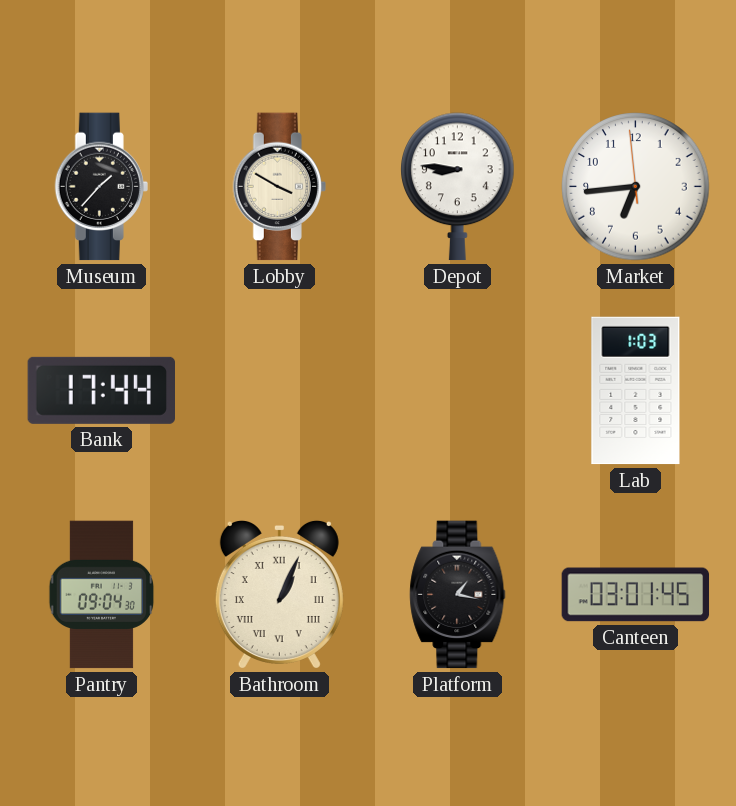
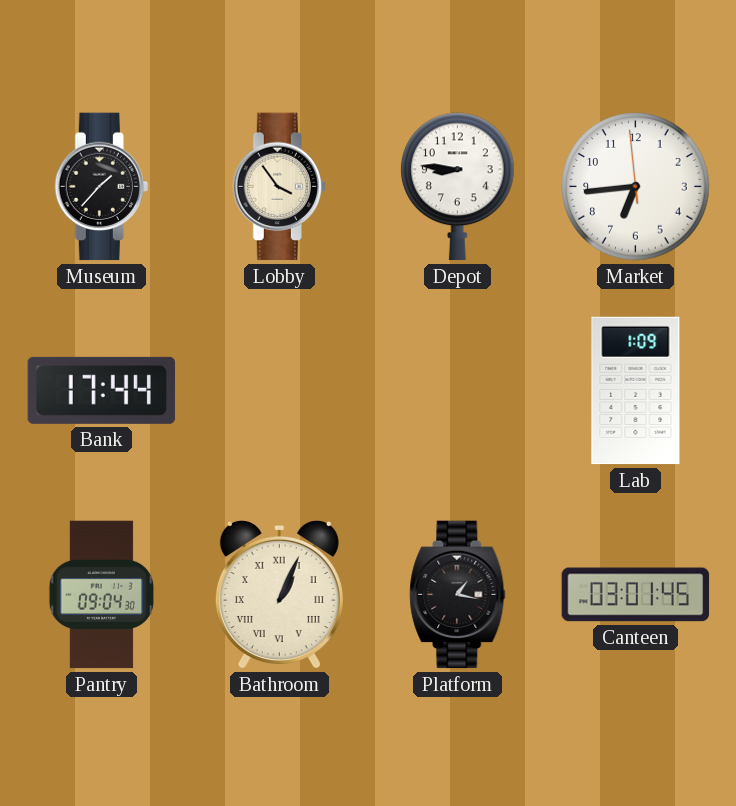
Lobby: 3:50 -> 3:54
Lab: 1:03 -> 1:09
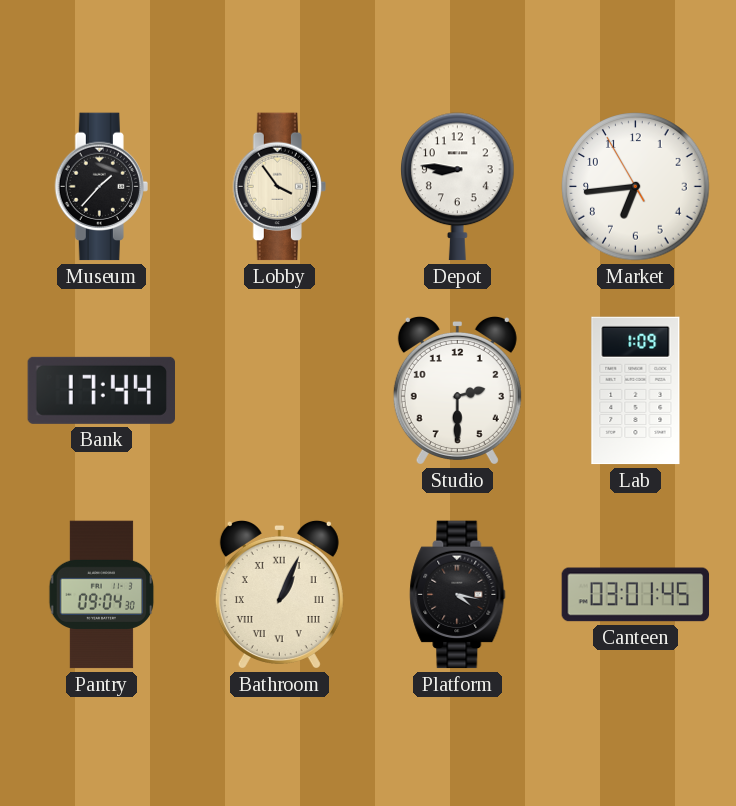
Market: 6:43:59 -> 6:43:55
Studio: none -> 2:30
Platform: 1:17 -> 4:17
